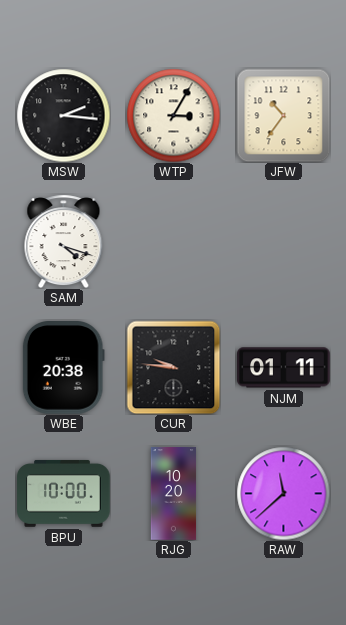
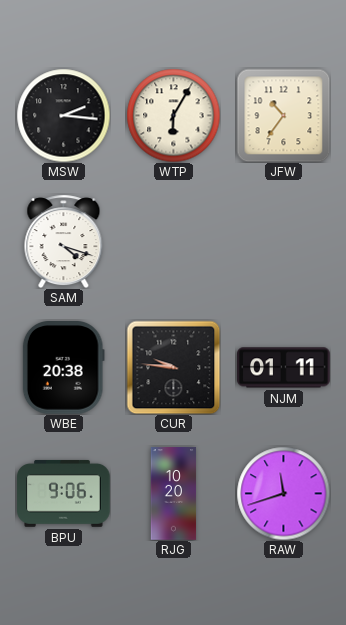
WTP: 3:05 -> 6:05
BPU: 10:00 -> 9:06
RAW: 11:38 -> 11:42
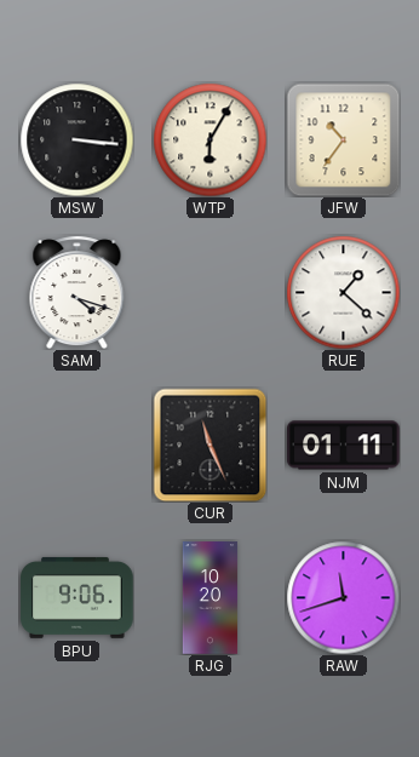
MSW: 2:16 -> 3:16
RUE: none -> 1:22
WBE: 20:38 -> none
CUR: 9:46 -> 11:26
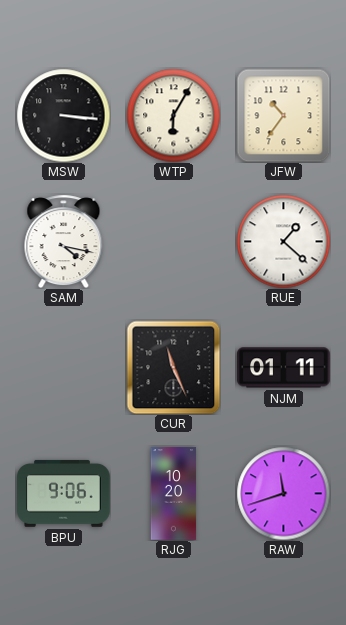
SAM: 4:18 -> 4:17
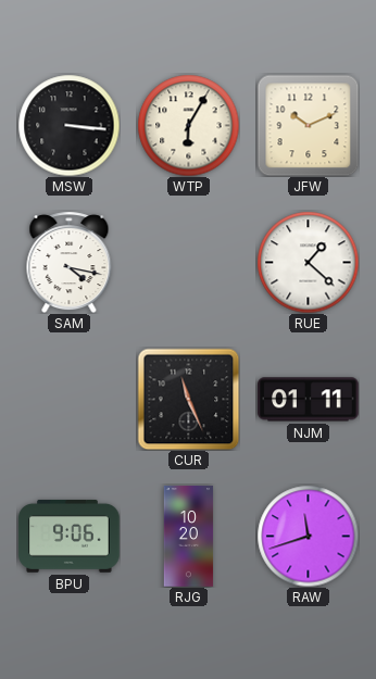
JFW: 10:36 -> 10:11
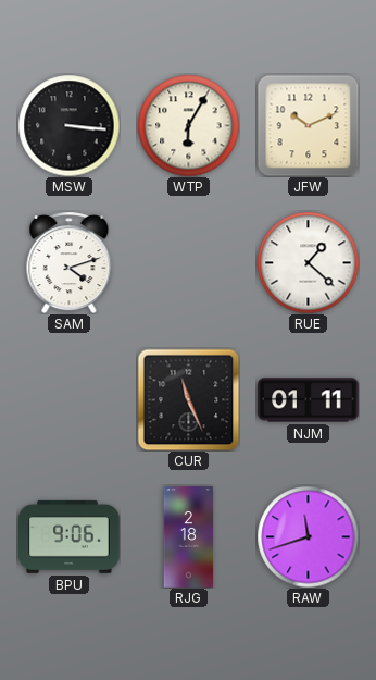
SAM: 4:17 -> 4:12
RJG: 10:20 -> 2:18
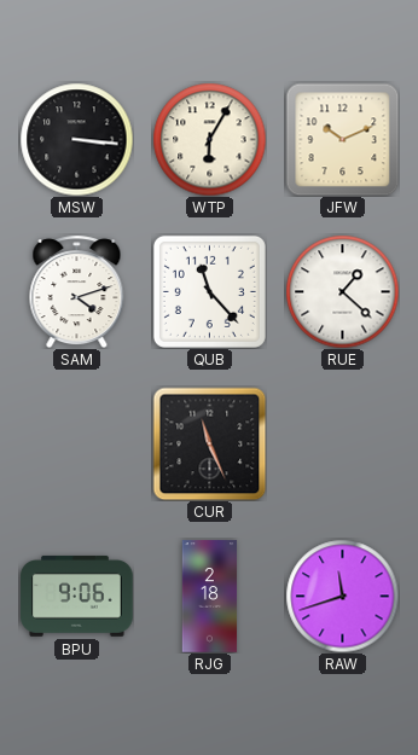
QUB: none -> 11:23
NJM: 01:11 -> none
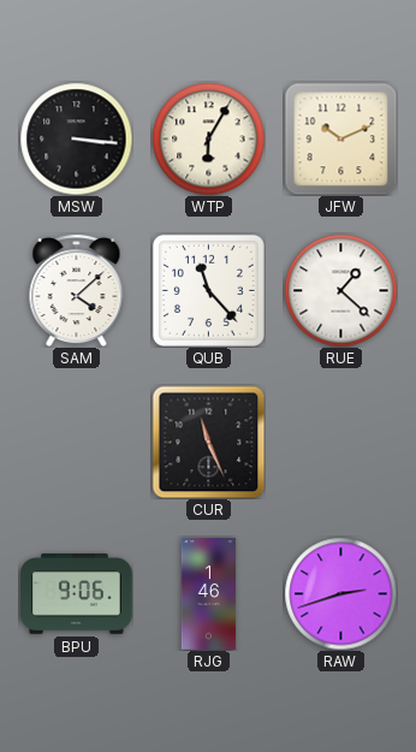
SAM: 4:12 -> 4:08
RJG: 2:18 -> 1:46
RAW: 11:42 -> 2:42
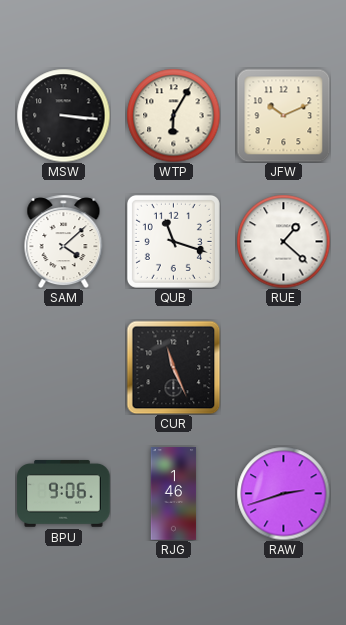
QUB: 11:23 -> 11:18
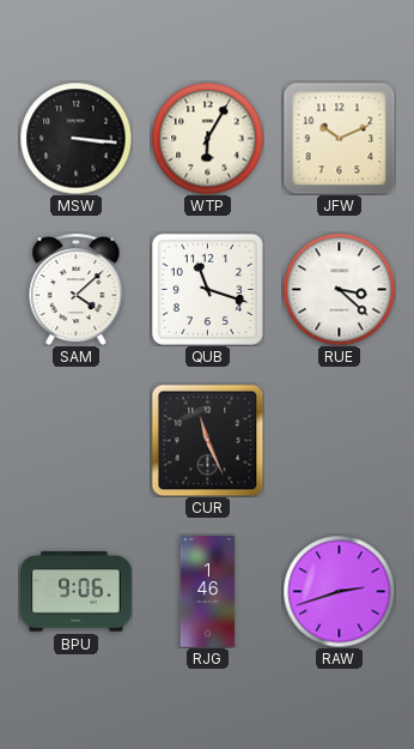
RUE: 1:22 -> 3:22
